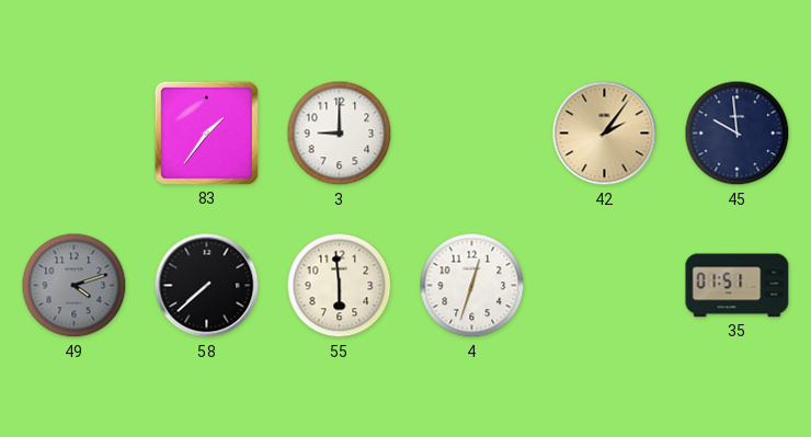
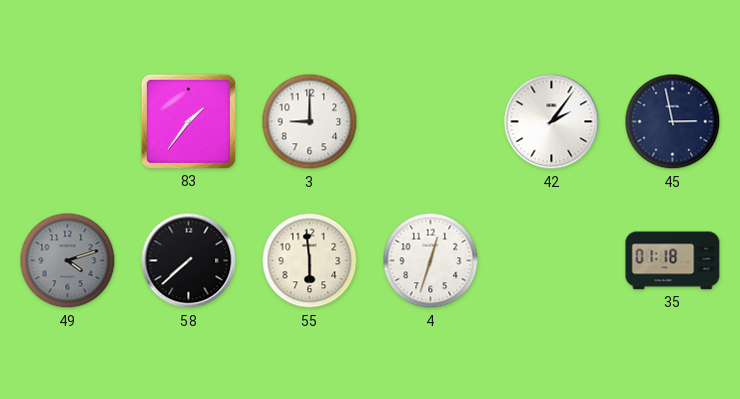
42 dial: champagne -> white
45: 9:59 -> 2:58
35: 01:51 -> 01:18
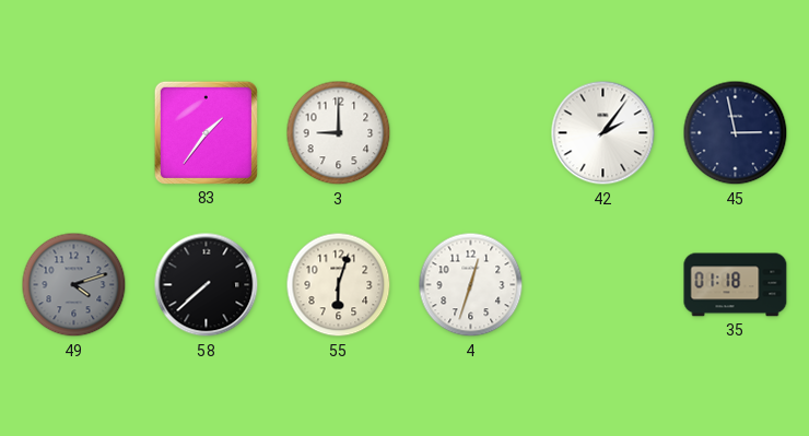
55: 5:59 -> 6:03
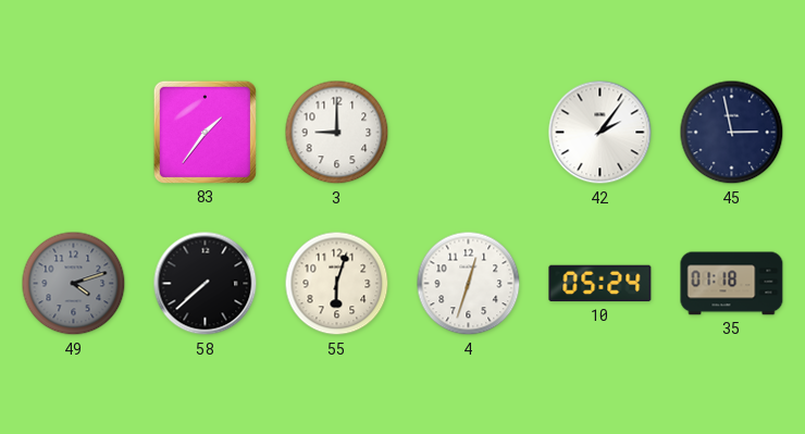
10: none -> 05:24
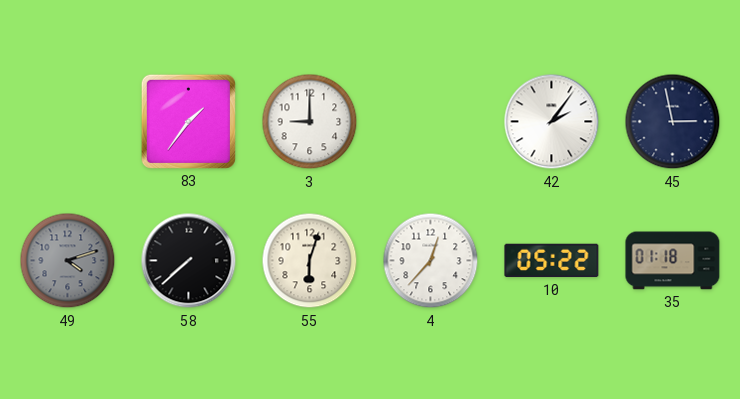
4: 12:33 -> 12:37
10: 05:24 -> 05:22
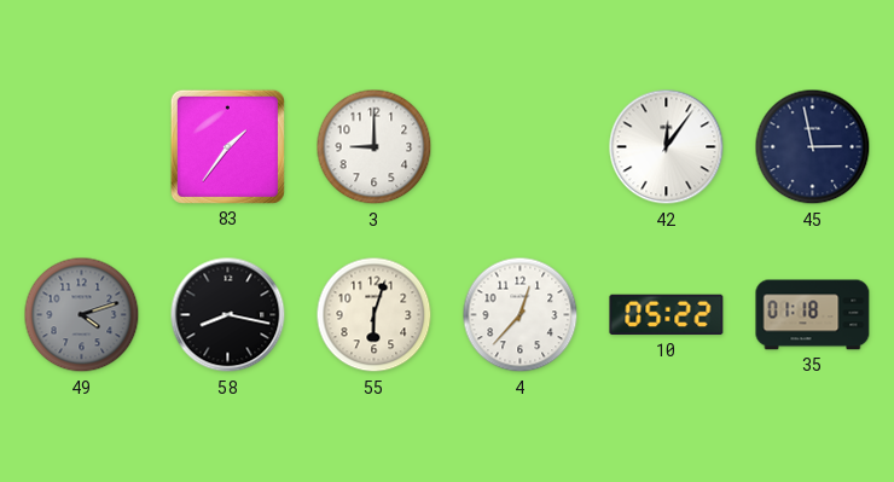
42: 2:06 -> 12:06
58: 7:38 -> 8:17
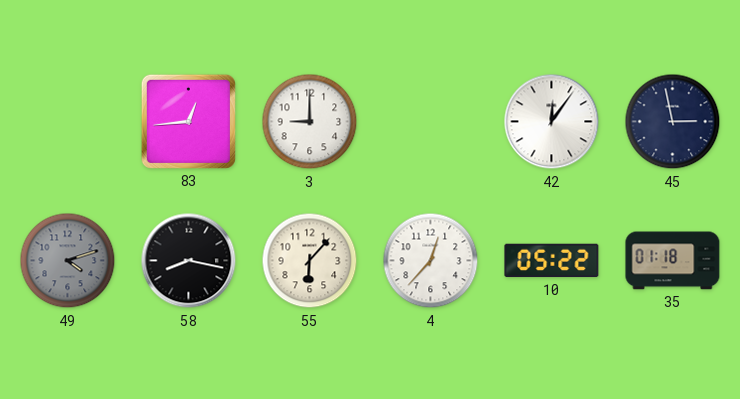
83: 1:36 -> 12:44
55: 6:03 -> 6:07
